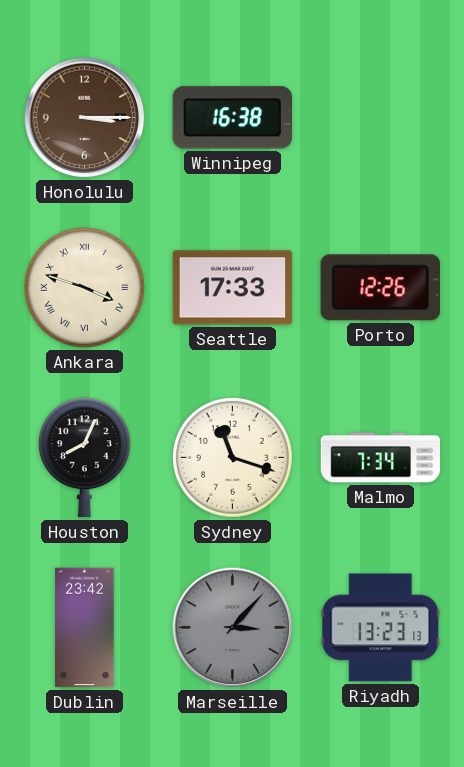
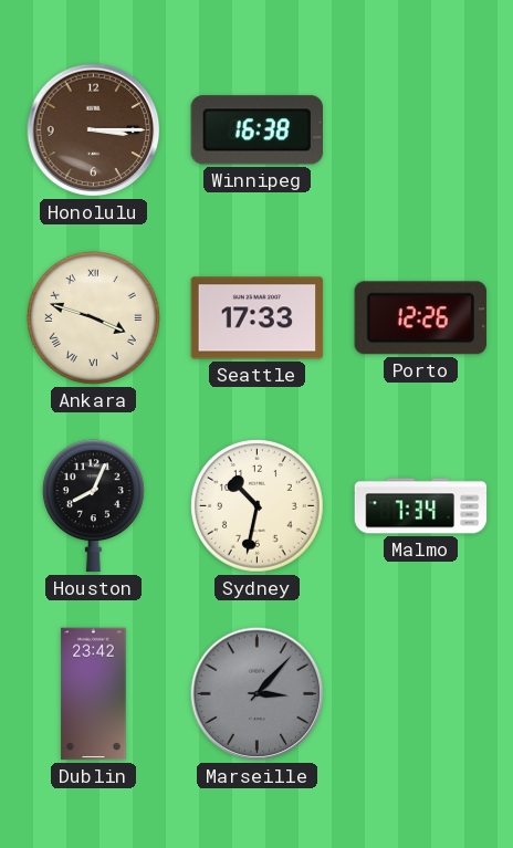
Sydney: 11:18 -> 10:32
Riyadh: 13:23 -> none
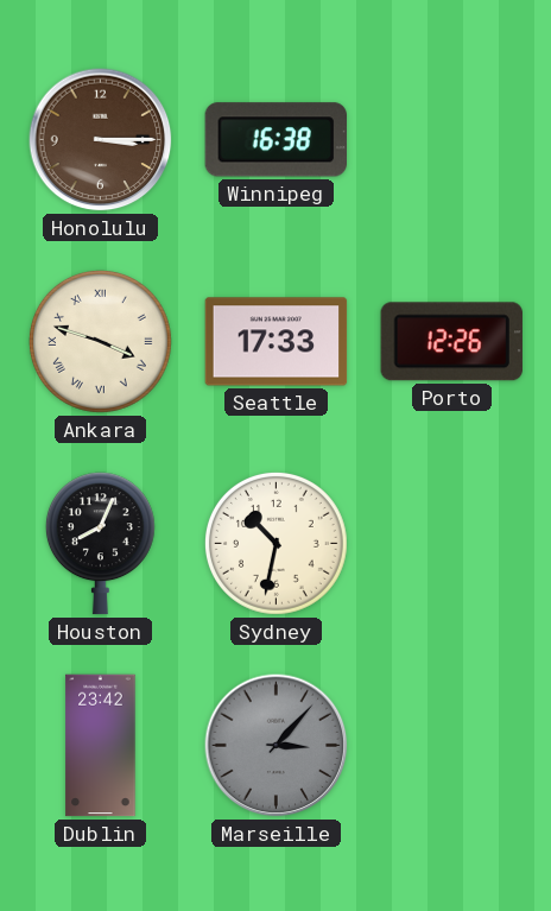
Malmo: 7:34 -> none
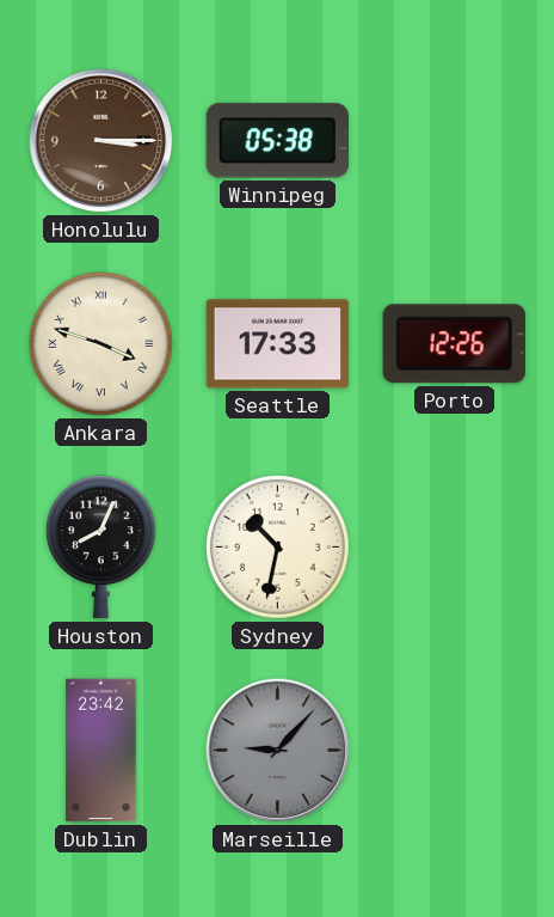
Winnipeg: 16:38 -> 05:38
Marseille: 3:07 -> 9:07
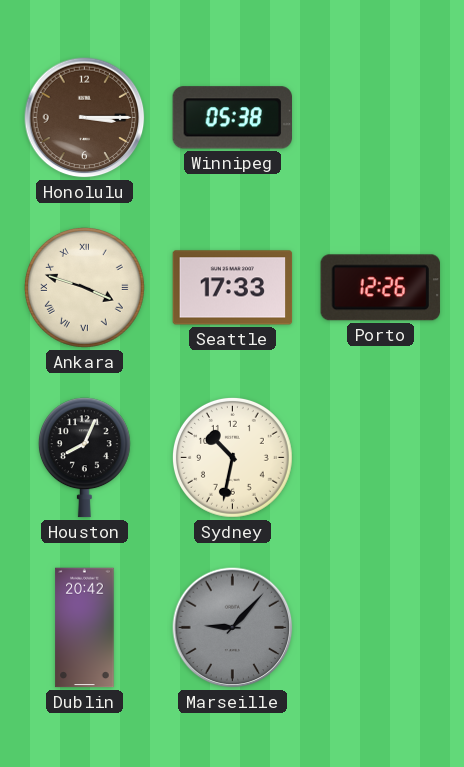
Dublin: 23:42 -> 20:42
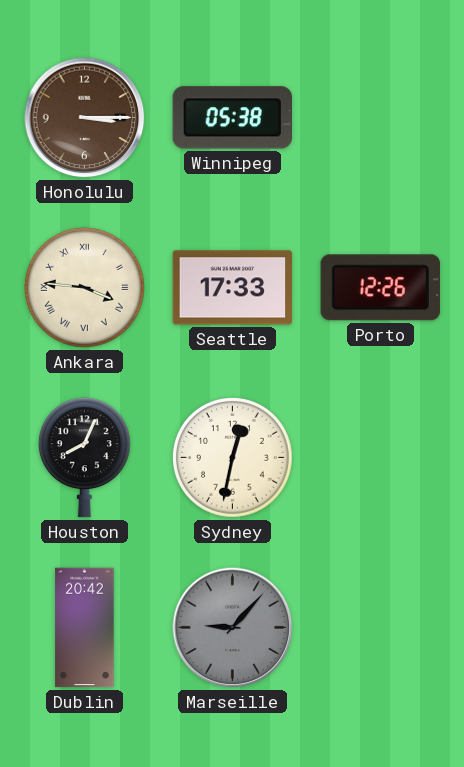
Ankara: 3:48 -> 3:46
Sydney: 10:32 -> 12:32
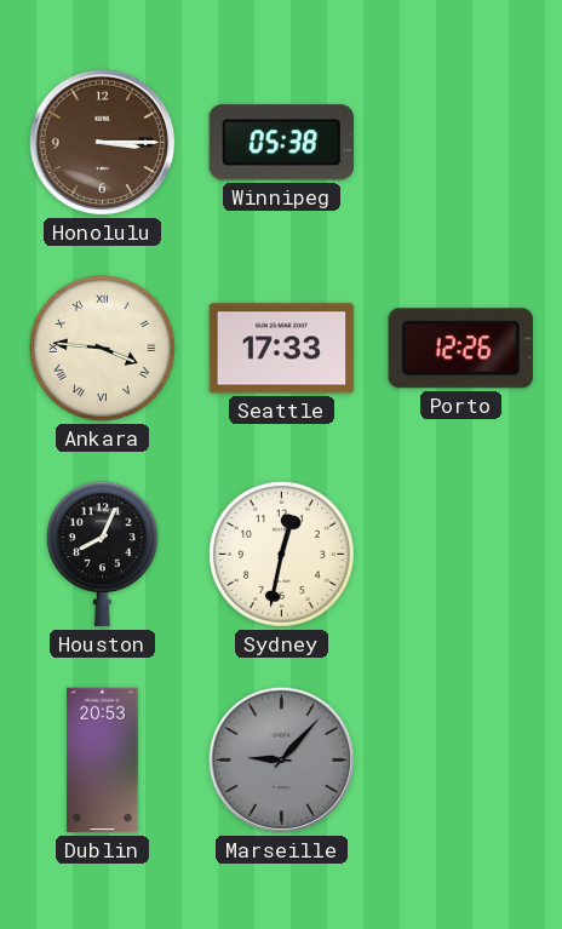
Dublin: 20:42 -> 20:53
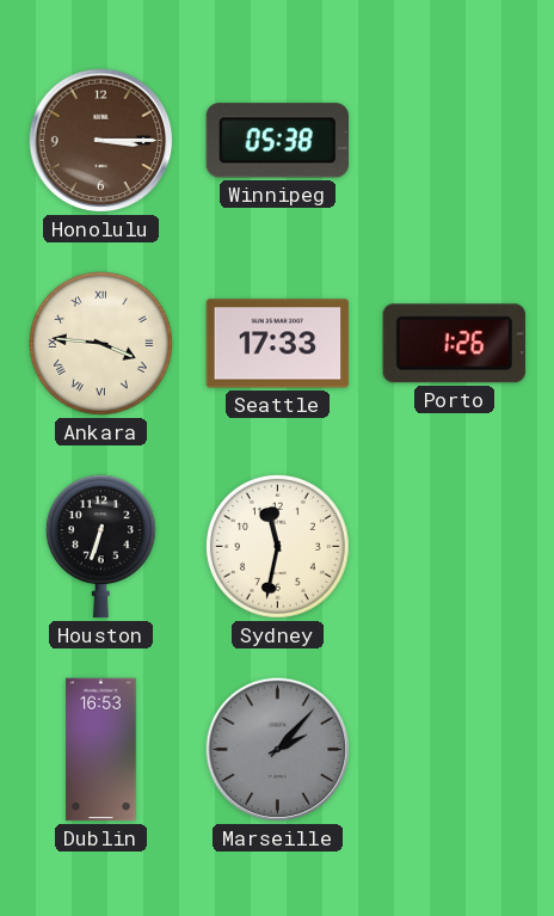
Porto: 12:26 -> 1:26
Houston: 8:04 -> 6:33
Sydney: 12:32 -> 11:32
Dublin: 20:53 -> 16:53
Marseille: 9:07 -> 2:07
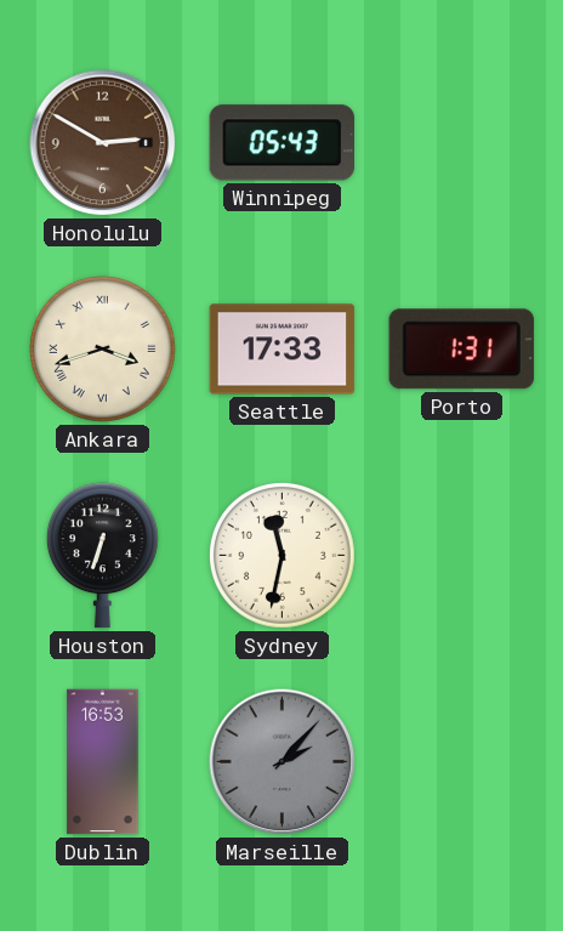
Honolulu: 3:15 -> 2:50
Winnipeg: 05:38 -> 05:43
Ankara: 3:46 -> 3:42
Porto: 1:26 -> 1:31
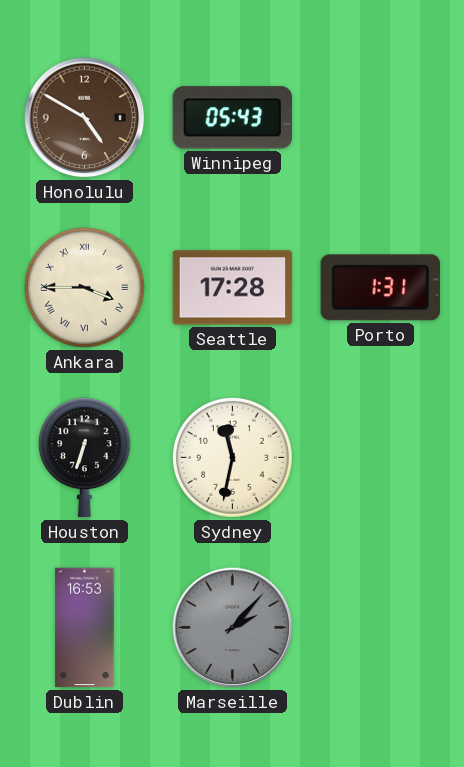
Honolulu: 2:50 -> 4:50
Ankara: 3:42 -> 3:45
Seattle: 17:33 -> 17:28
